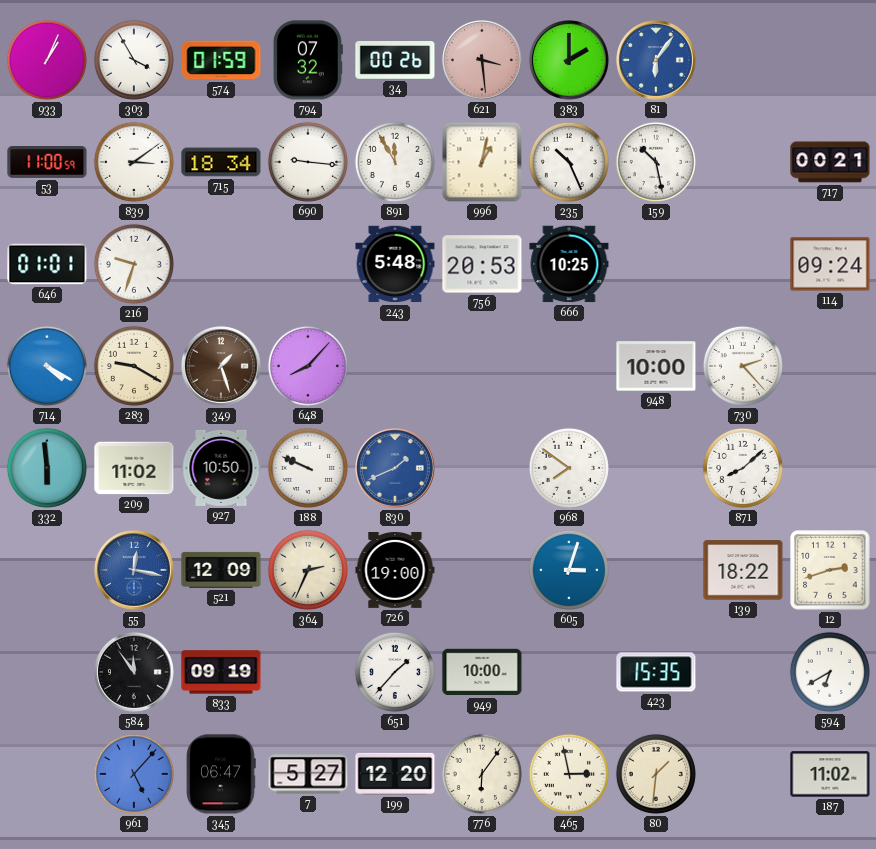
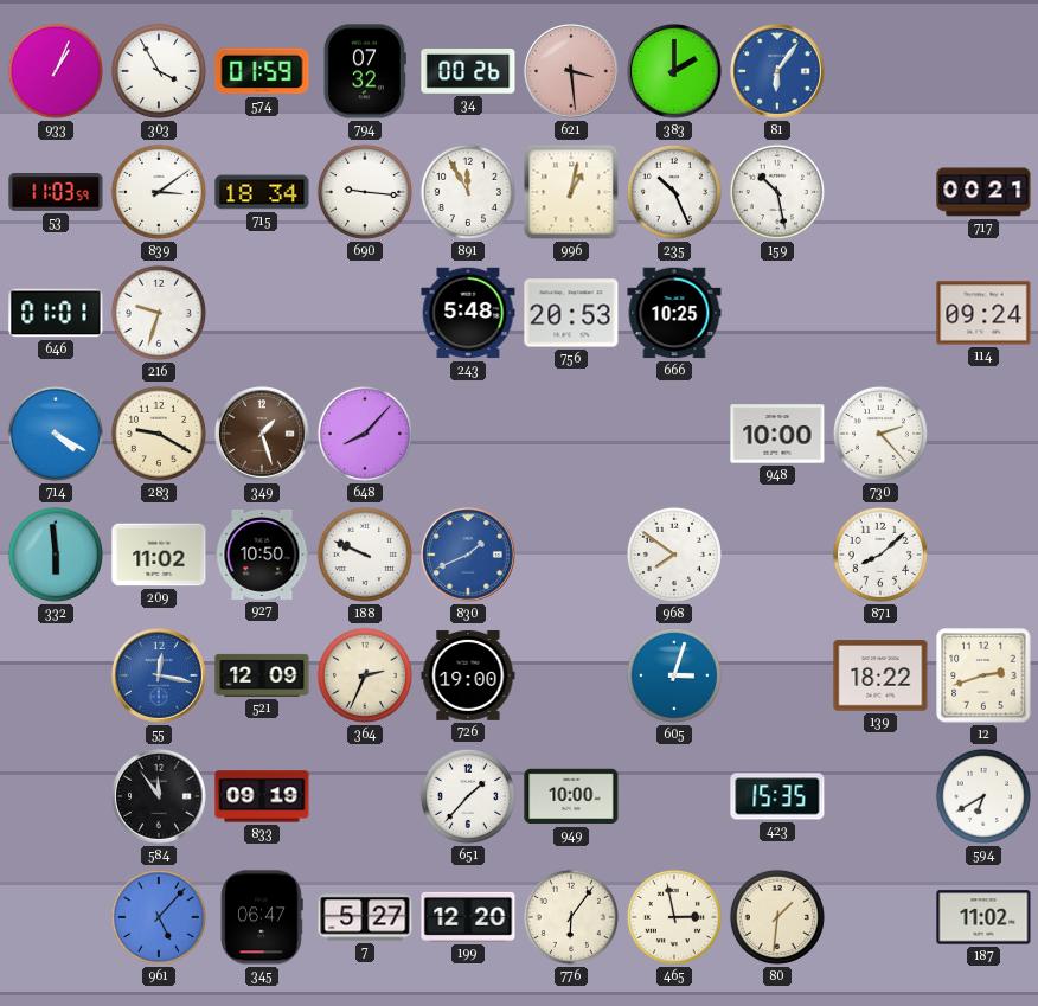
53: 11:00 -> 11:03
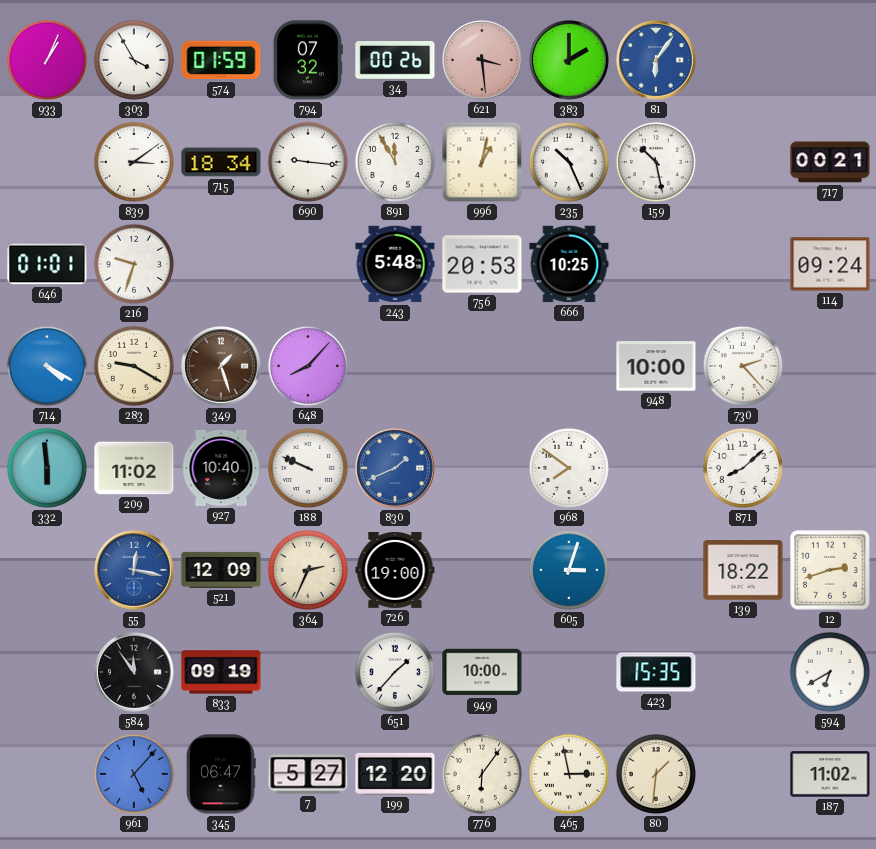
53: 11:03 -> none
927: 10:50 -> 10:40
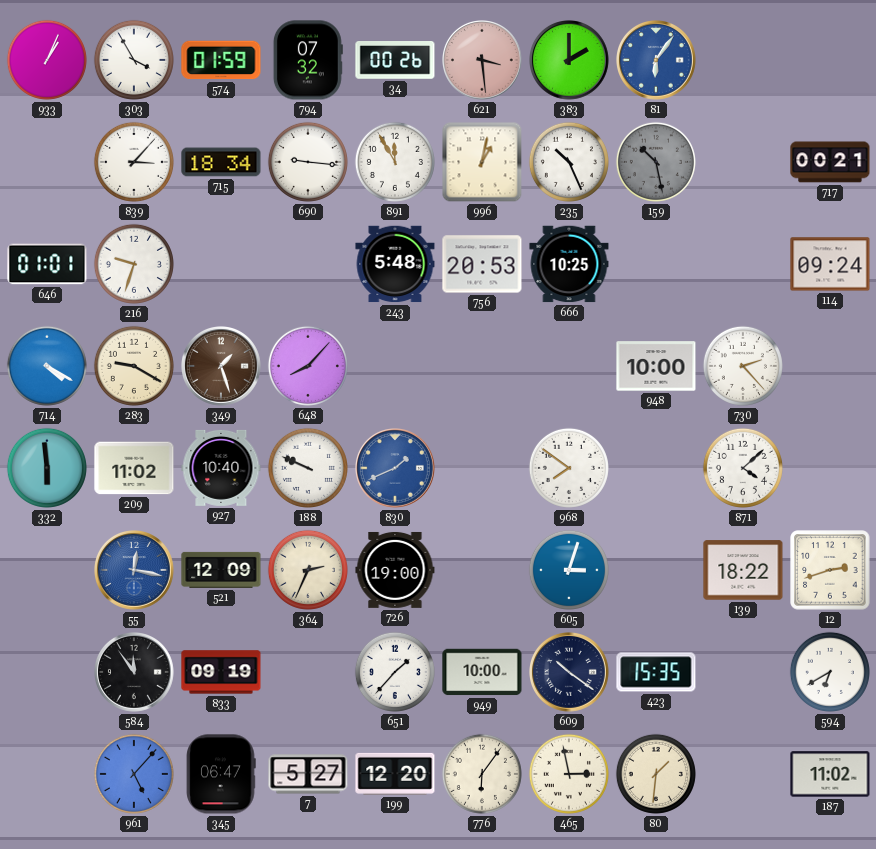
839: 3:09 -> 3:07
159 dial: white -> grey
871: 8:08 -> 4:08
609: none -> 10:21
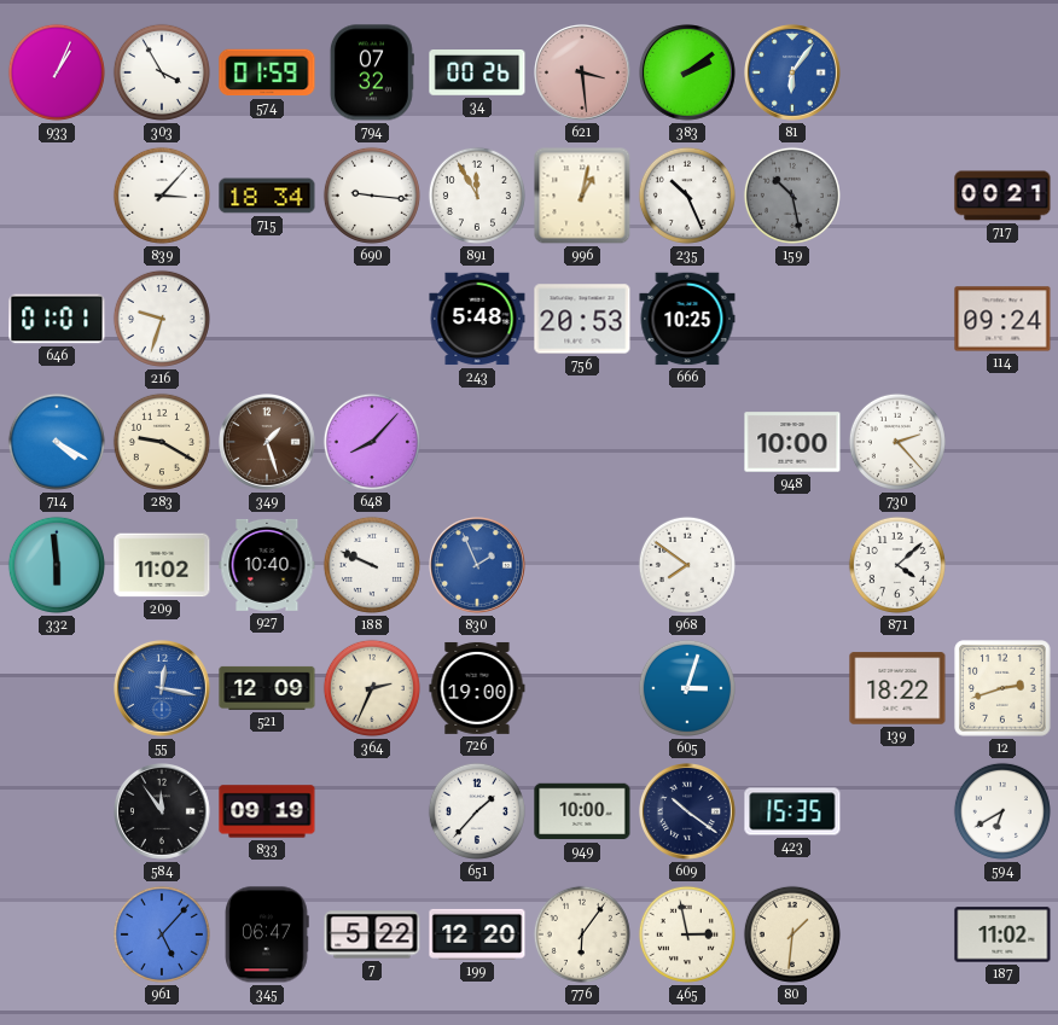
383: 2:00 -> 2:09
830: 1:41 -> 1:56
7: 5:27 -> 5:22
